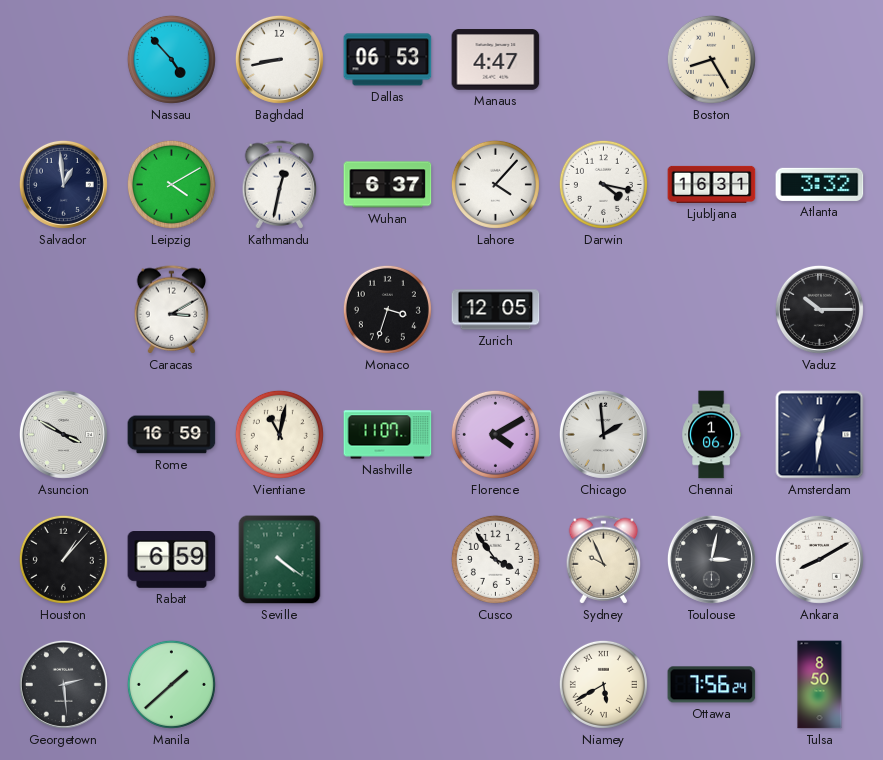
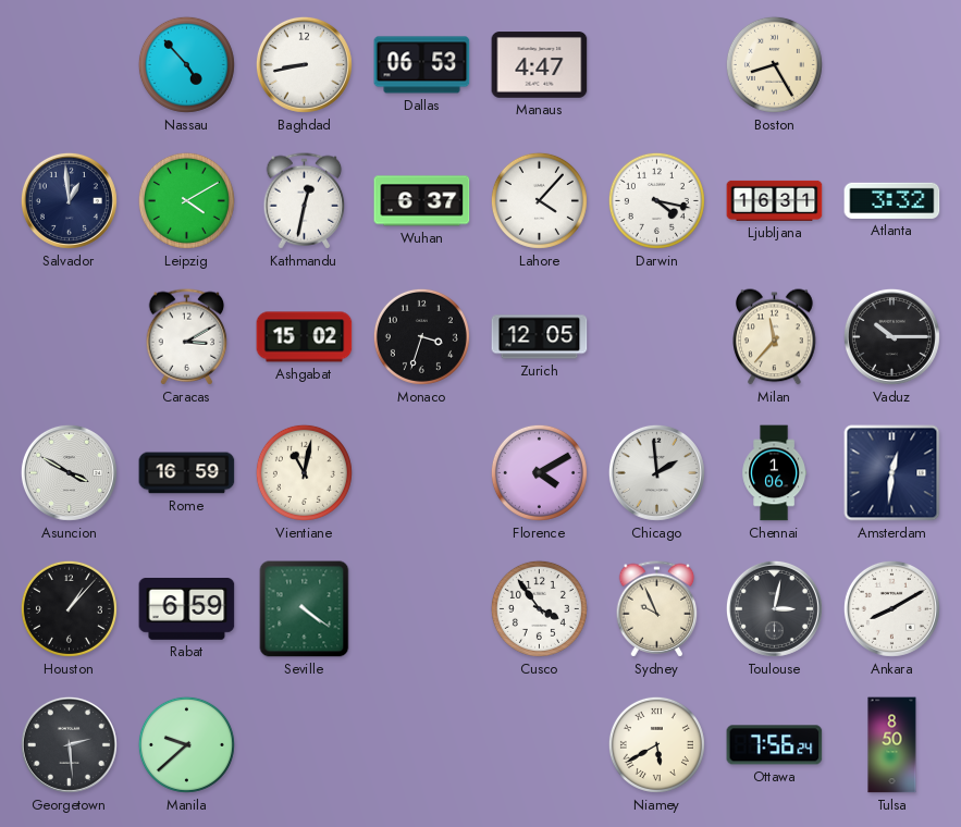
Ashgabat: none -> 15:02
Milan: none -> 11:37
Nashville: 11:07 -> none
Manila: 1:38 -> 9:38
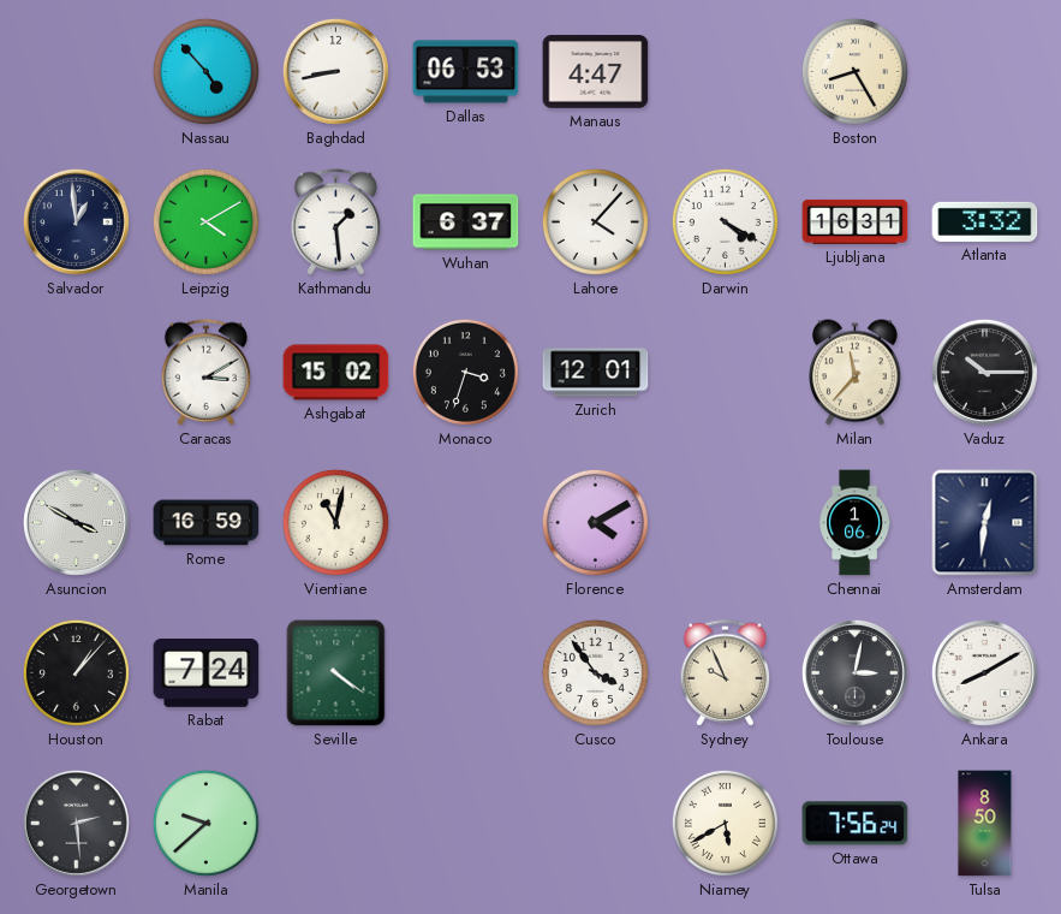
Kathmandu: 12:32 -> 1:29
Darwin: 4:17 -> 4:20
Zurich: 12:05 -> 12:01
Chicago: 1:59 -> none
Rabat: 6:59 -> 7:24
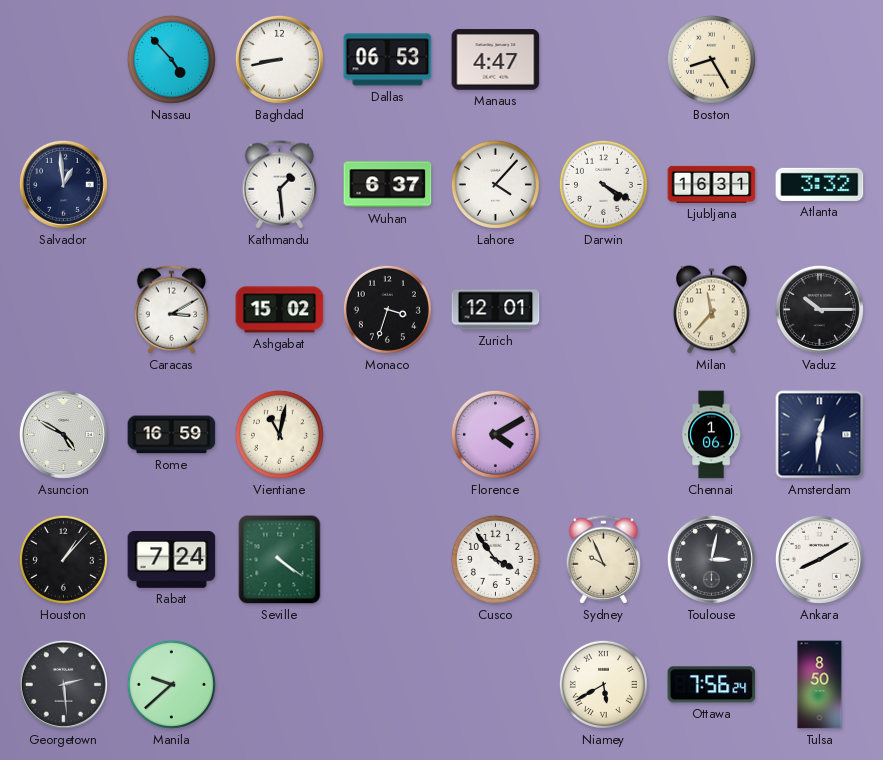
Leipzig: 4:10 -> none
Asuncion: 3:50 -> 4:50
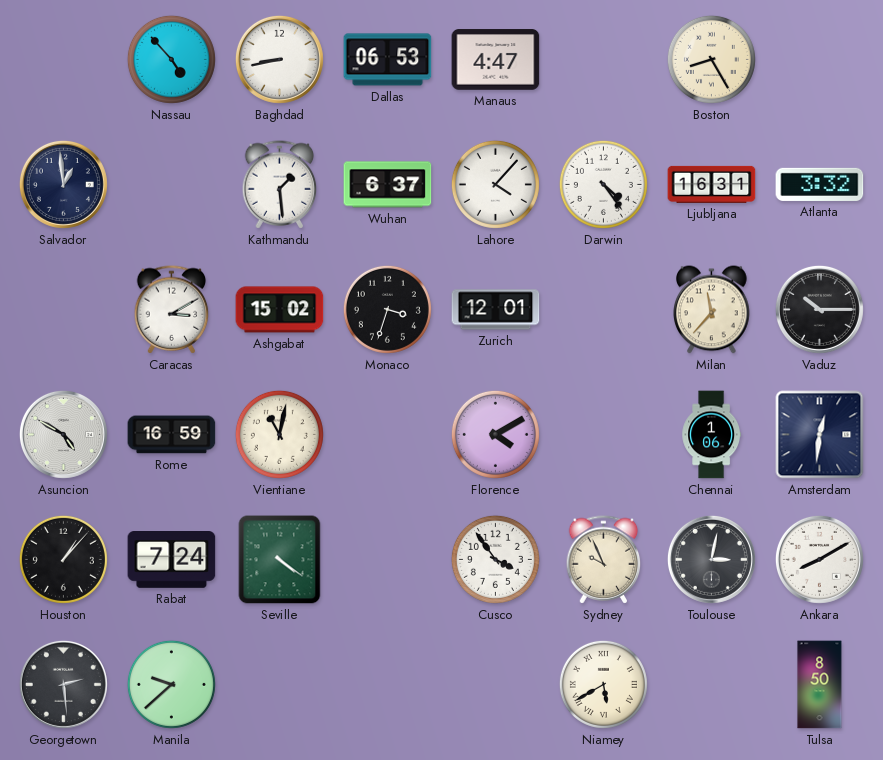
Darwin: 4:20 -> 4:24
Ottawa: 7:56 -> none
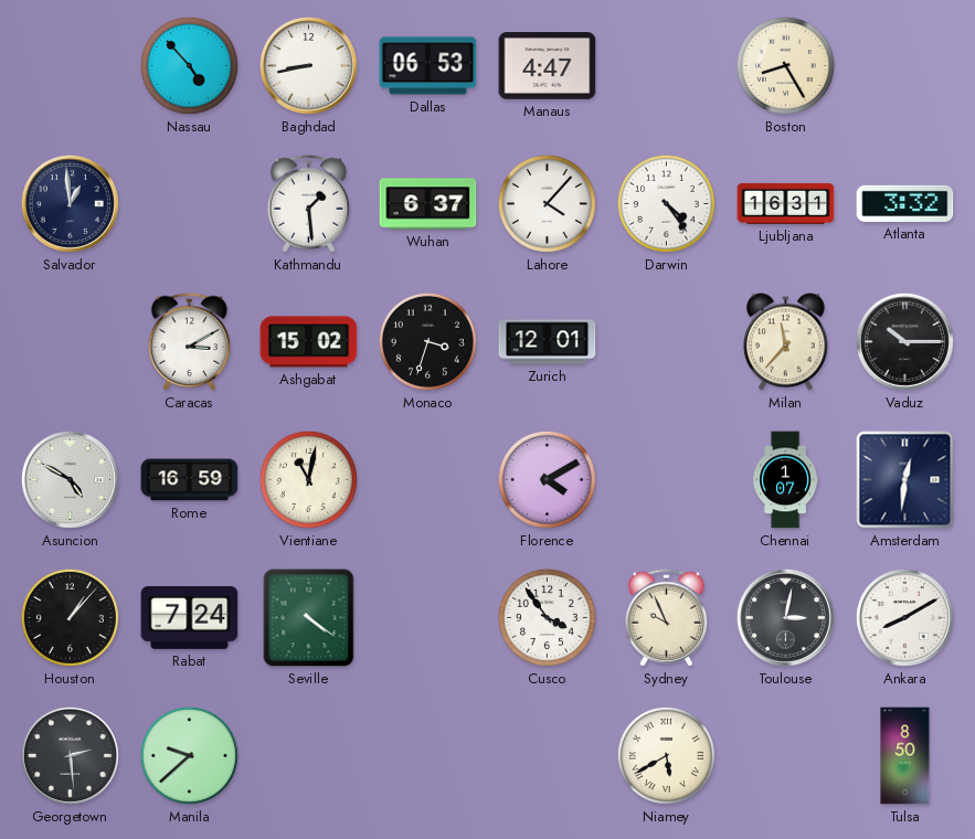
Chennai: 1:06 -> 1:07
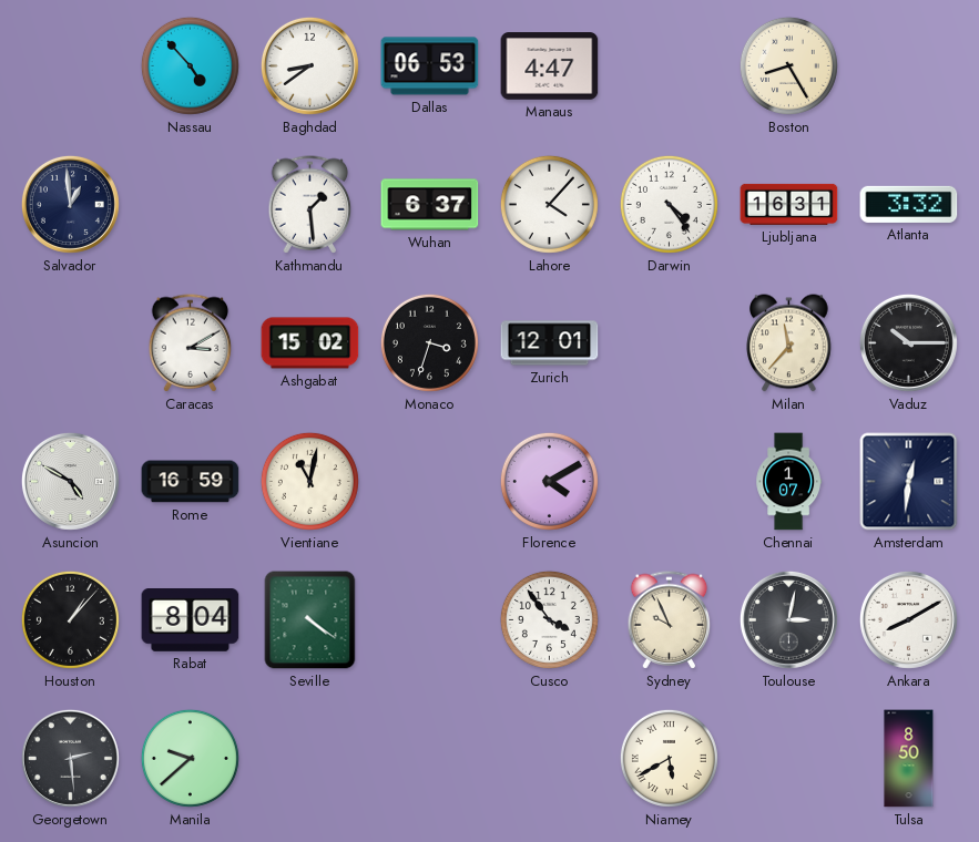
Baghdad: 8:43 -> 8:39
Rabat: 7:24 -> 8:04
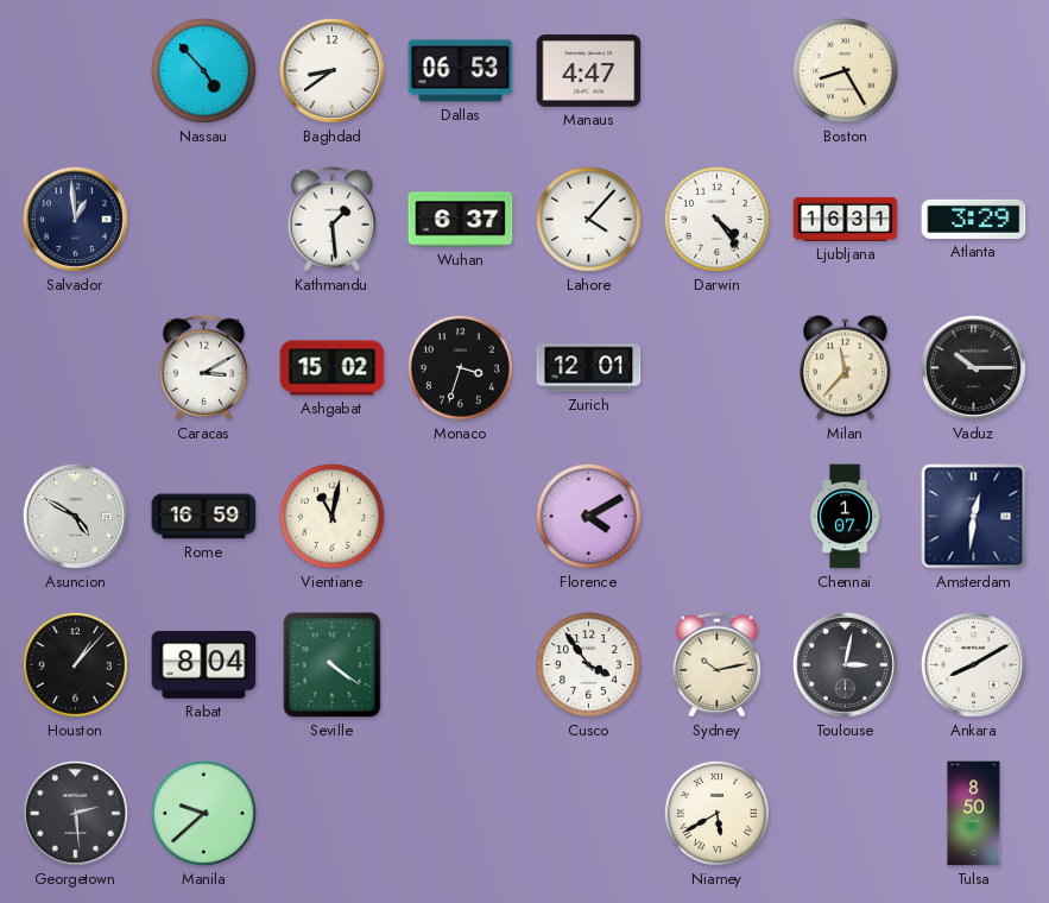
Atlanta: 3:32 -> 3:29
Sydney: 9:56 -> 10:13
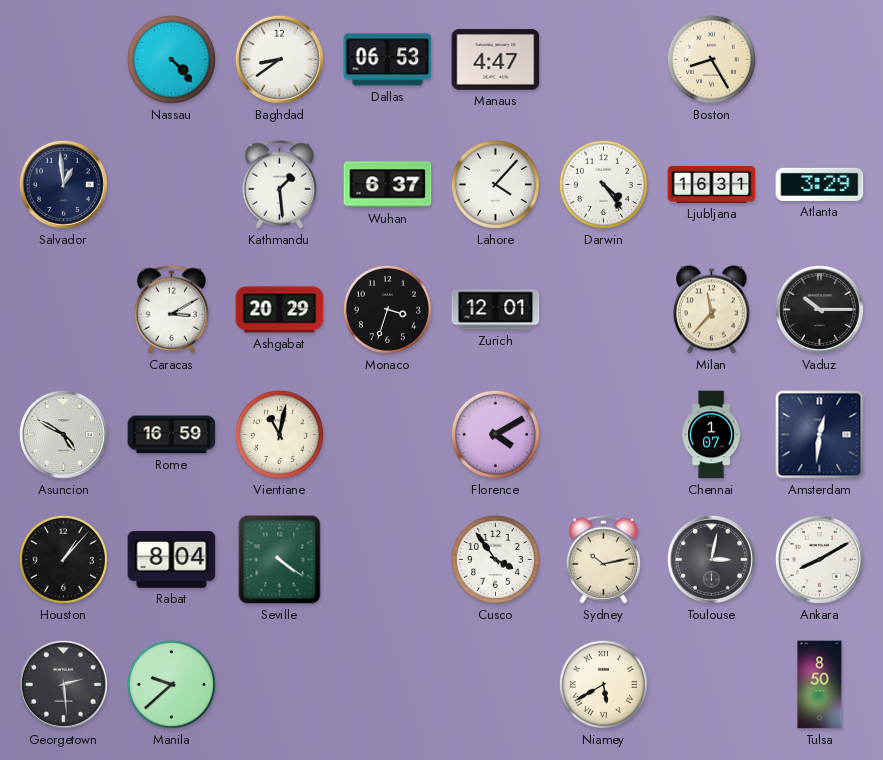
Nassau: 4:53 -> 4:23
Ashgabat: 15:02 -> 20:29
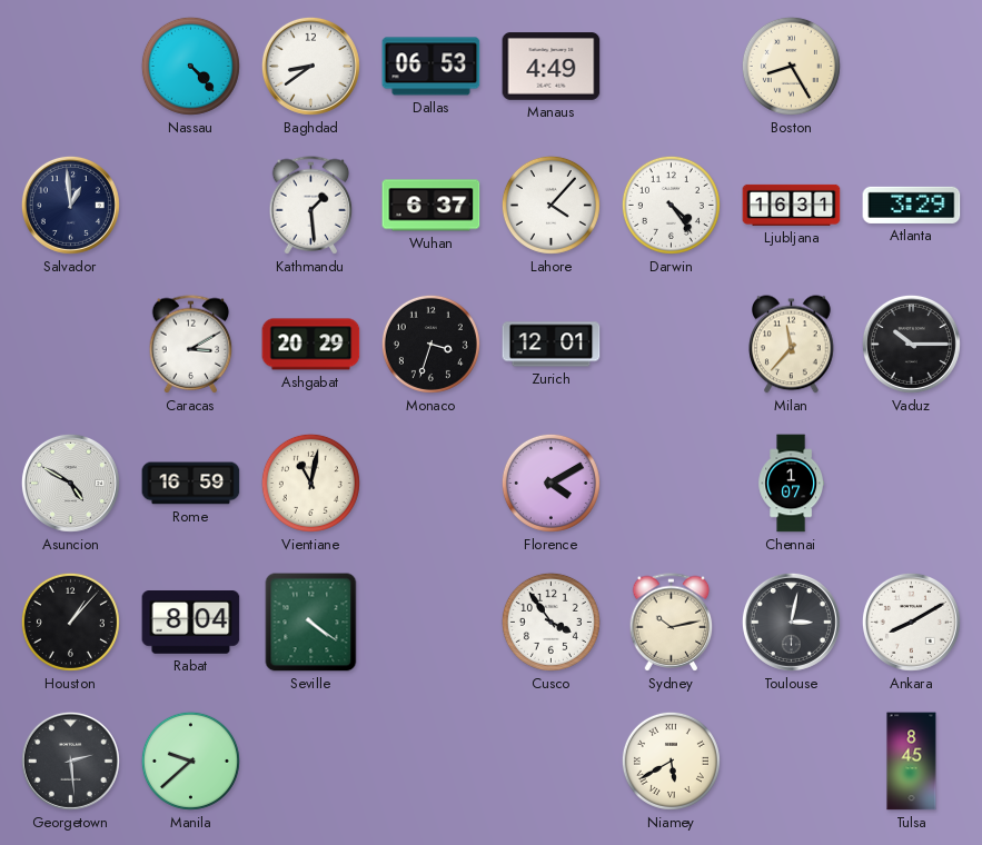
Manaus: 4:47 -> 4:49
Amsterdam: 12:31 -> none
Tulsa: 8:50 -> 8:45
